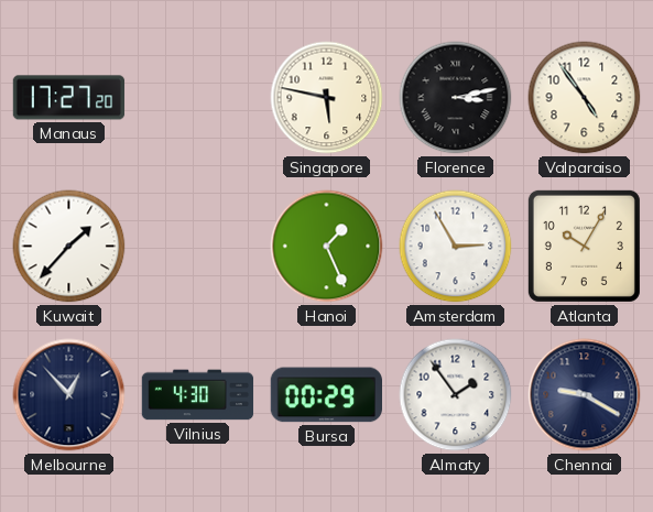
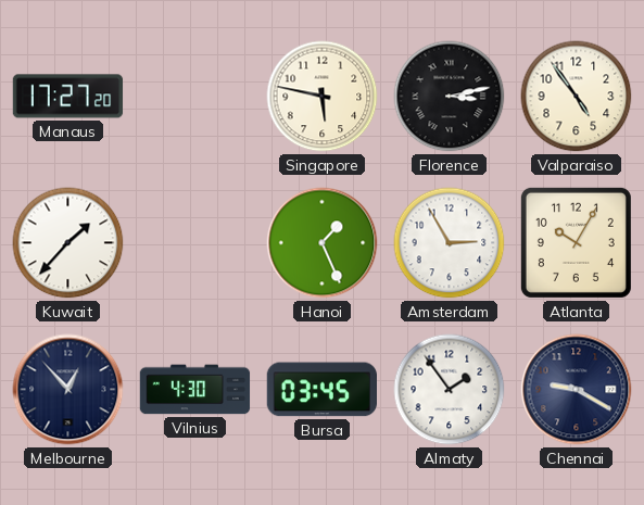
Bursa: 00:29 -> 03:45
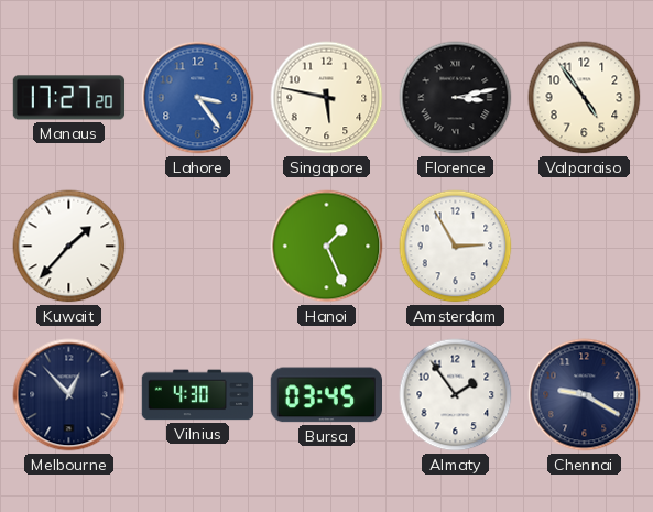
Lahore: none -> 3:24
Atlanta: 10:05 -> none
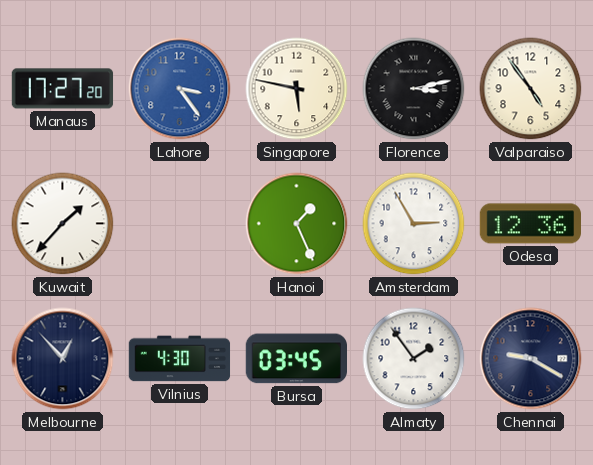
Odesa: none -> 12:36
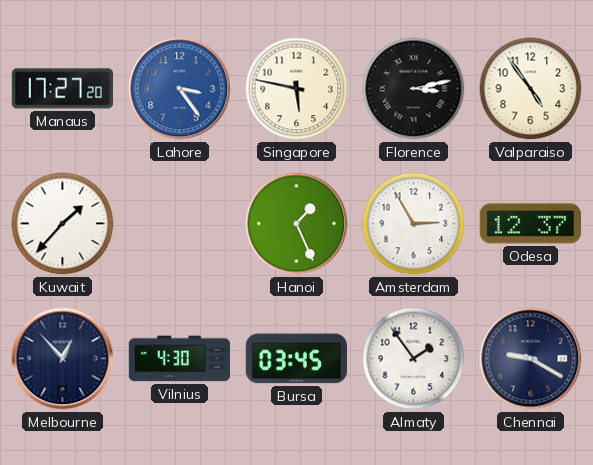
Odesa: 12:36 -> 12:37
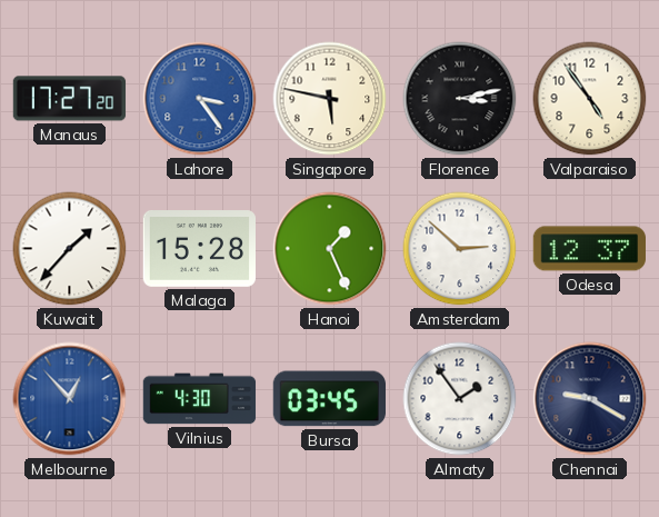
Malaga: none -> 15:28
Amsterdam: 2:55 -> 2:52
Melbourne dial: navy -> blue
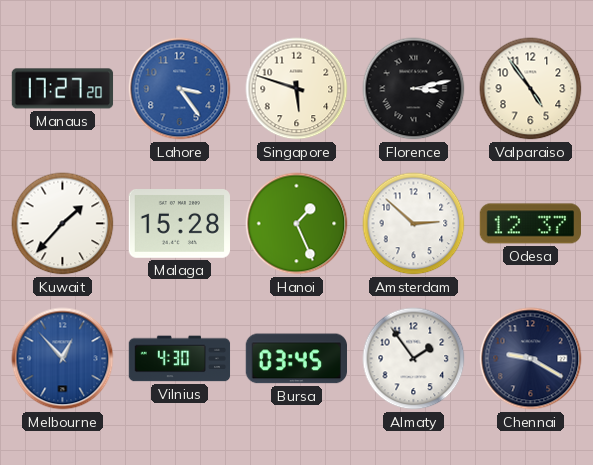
Singapore: 5:47 -> 5:48
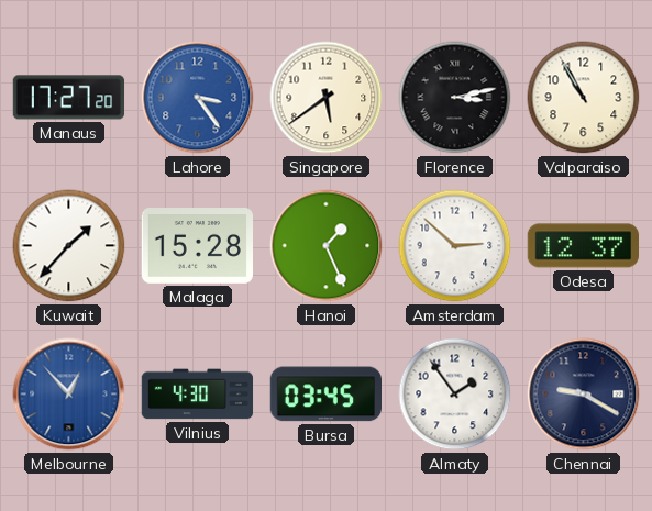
Singapore: 5:48 -> 5:39
Valparaiso: 4:54 -> 10:55
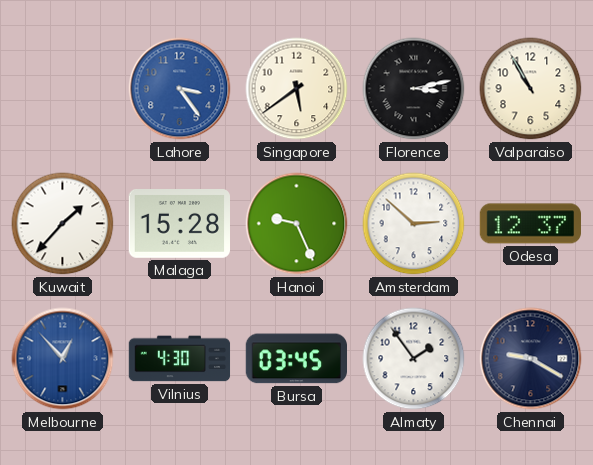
Manaus: 17:27 -> none
Hanoi: 1:26 -> 9:26
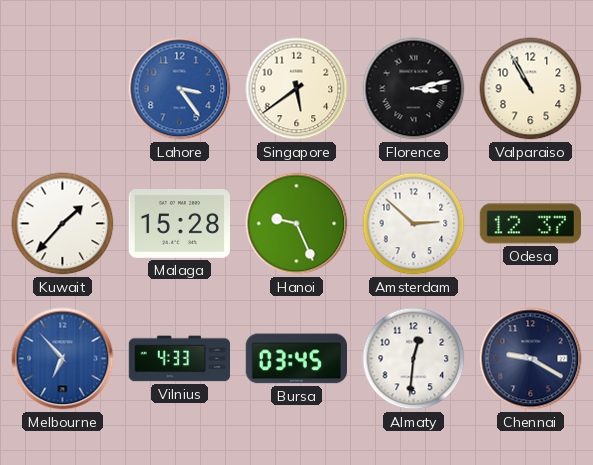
Melbourne: 12:53 -> 6:53
Vilnius: 4:30 -> 4:33
Almaty: 1:54 -> 12:31
